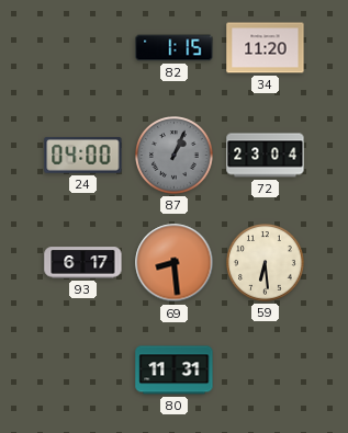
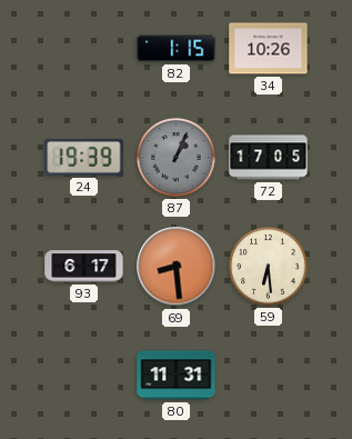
34: 11:20 -> 10:26
24: 04:00 -> 19:39
72: 23:04 -> 17:05
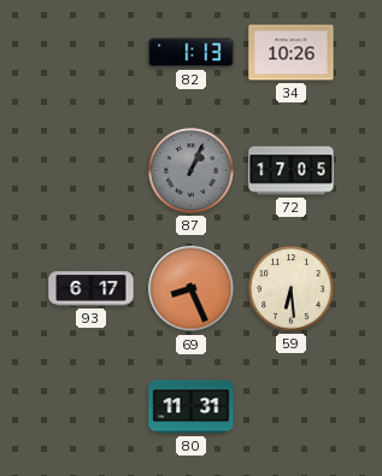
82: 1:15 -> 1:13
24: 19:39 -> none
69: 8:29 -> 8:26
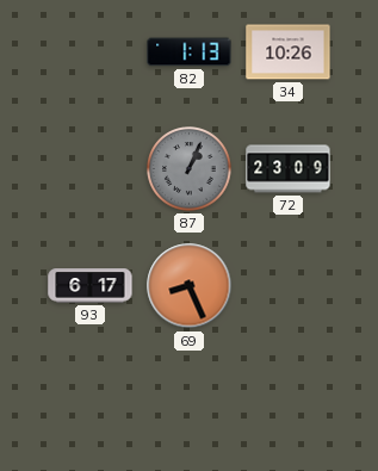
72: 17:05 -> 23:09
59: 6:29 -> none
80: 11:31 -> none
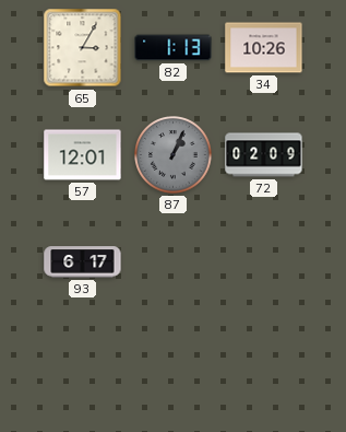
65: none -> 3:05
57: none -> 12:01
72: 23:09 -> 02:09
69: 8:26 -> none
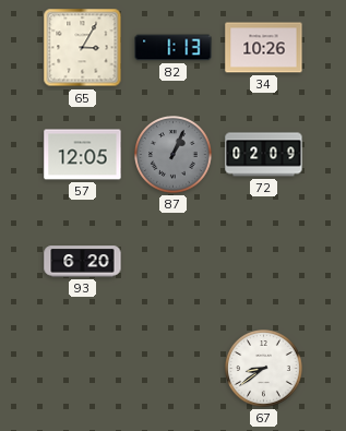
57: 12:01 -> 12:05
93: 6:17 -> 6:20
67: none -> 8:39
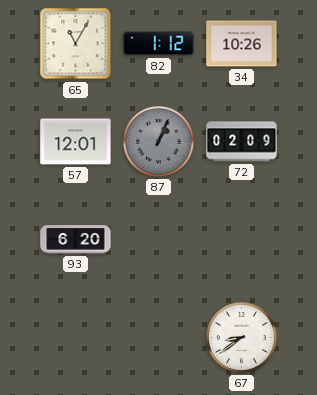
65: 3:05 -> 11:05
82: 1:13 -> 1:12
57: 12:05 -> 12:01
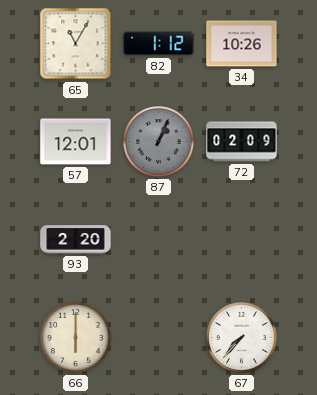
93: 6:20 -> 2:20
66: none -> 6:00
67: 8:39 -> 7:37
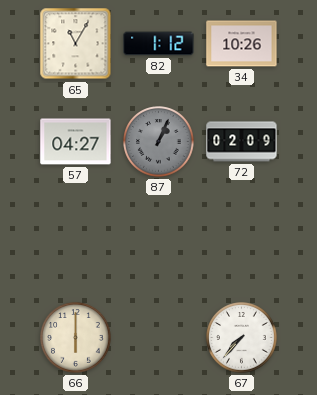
57: 12:01 -> 04:27
93: 2:20 -> none
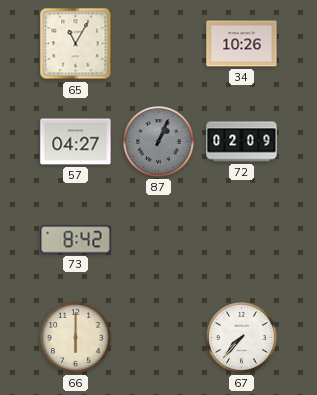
82: 1:12 -> none
73: none -> 8:42
